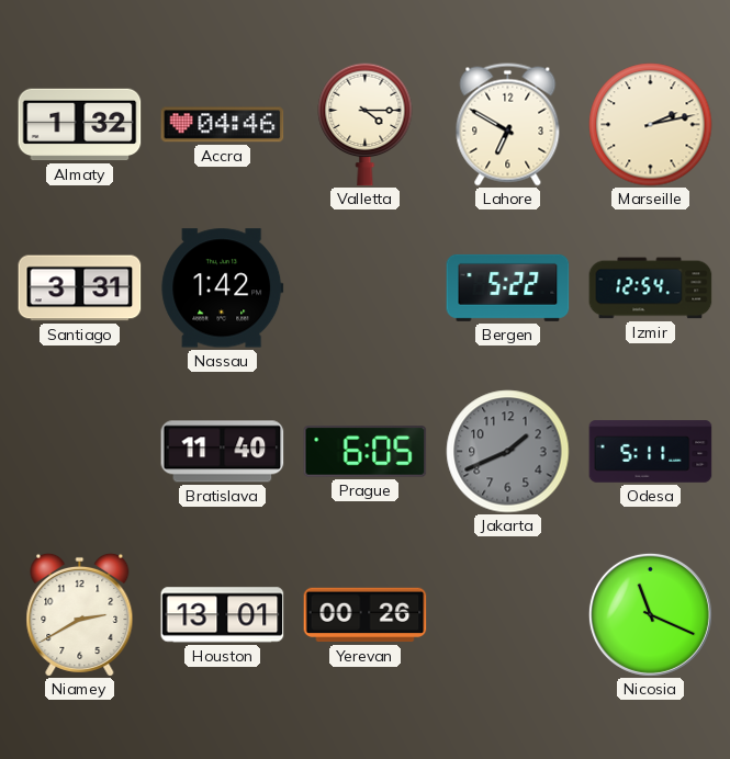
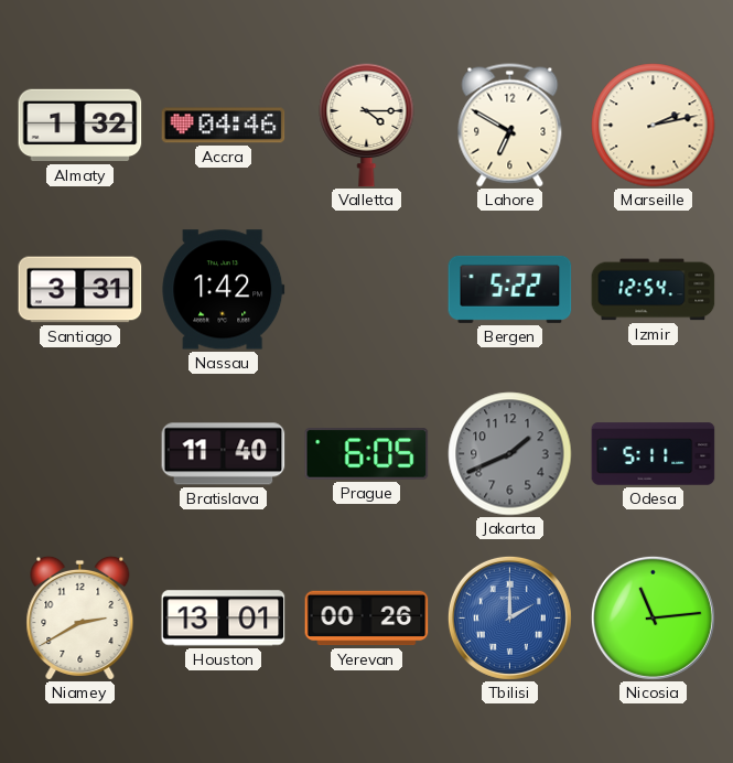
Tbilisi: none -> 2:00
Nicosia: 11:19 -> 11:14
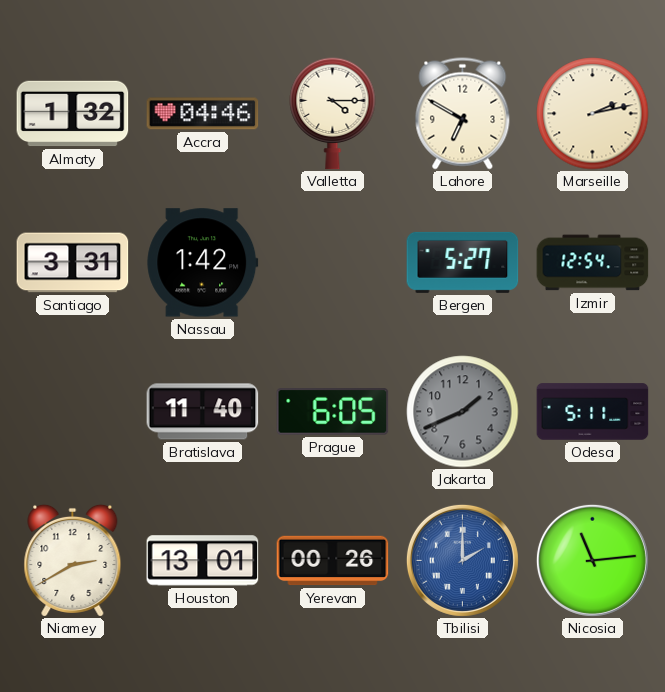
Bergen: 5:22 -> 5:27
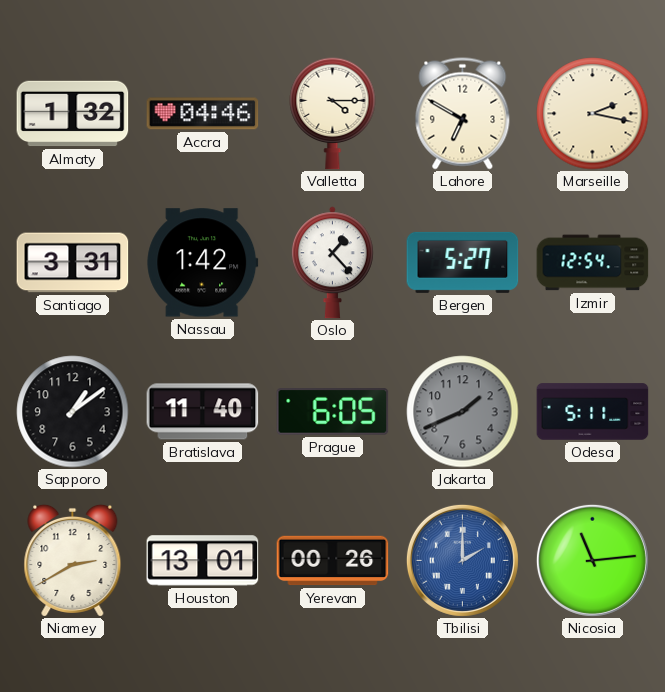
Marseille: 2:13 -> 2:17
Oslo: none -> 1:23
Sapporo: none -> 1:09
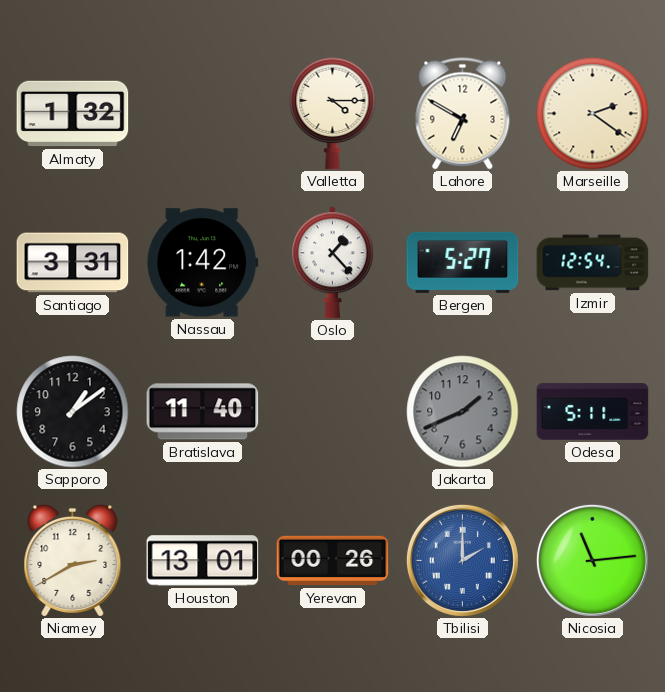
Accra: 04:46 -> none
Marseille: 2:17 -> 2:21
Prague: 6:05 -> none
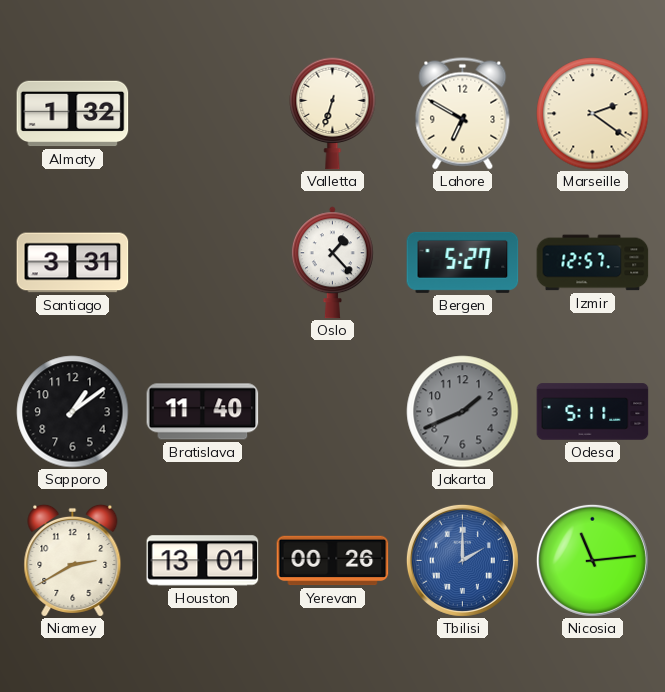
Valletta: 4:15 -> 6:33
Nassau: 1:42 -> none
Izmir: 12:54 -> 12:57
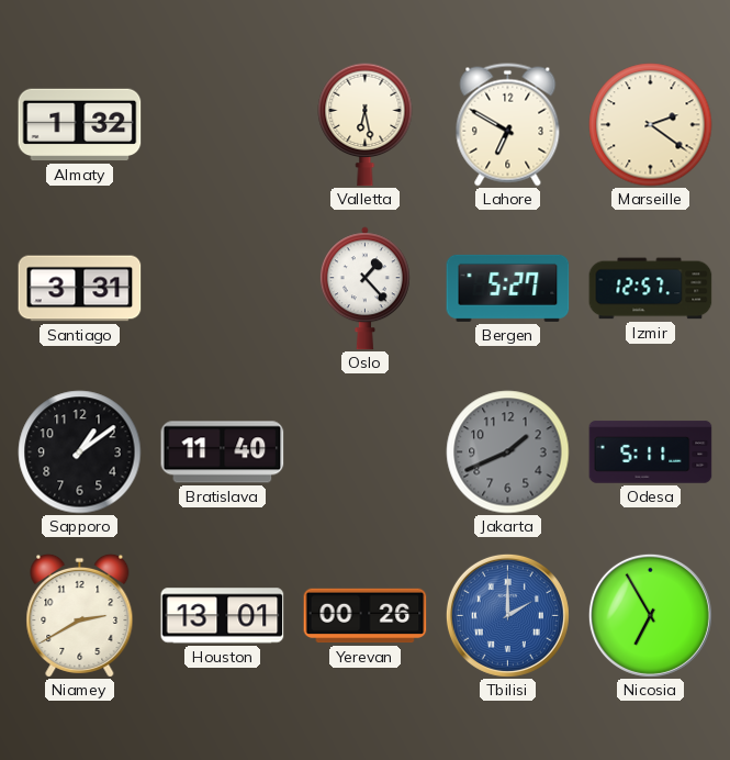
Valletta: 6:33 -> 6:28
Nicosia: 11:14 -> 6:55
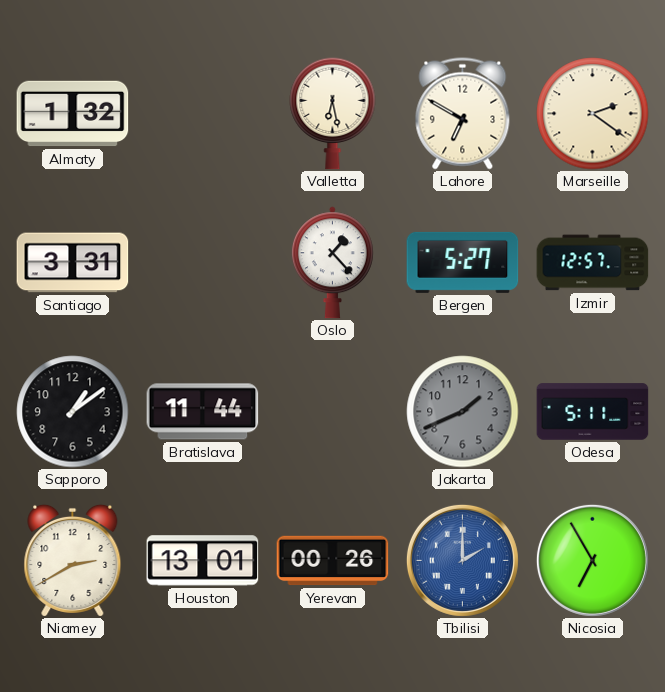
Bratislava: 11:40 -> 11:44
